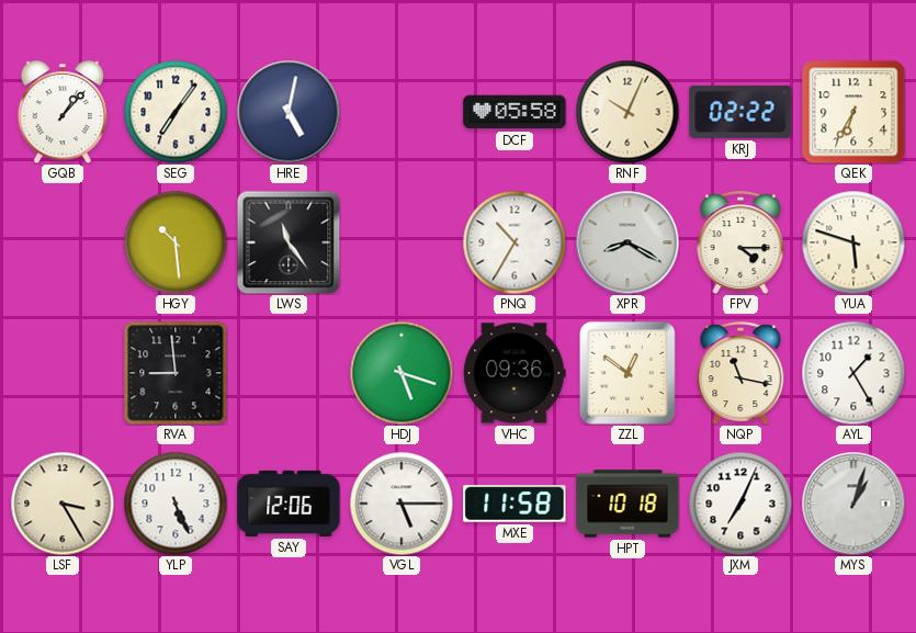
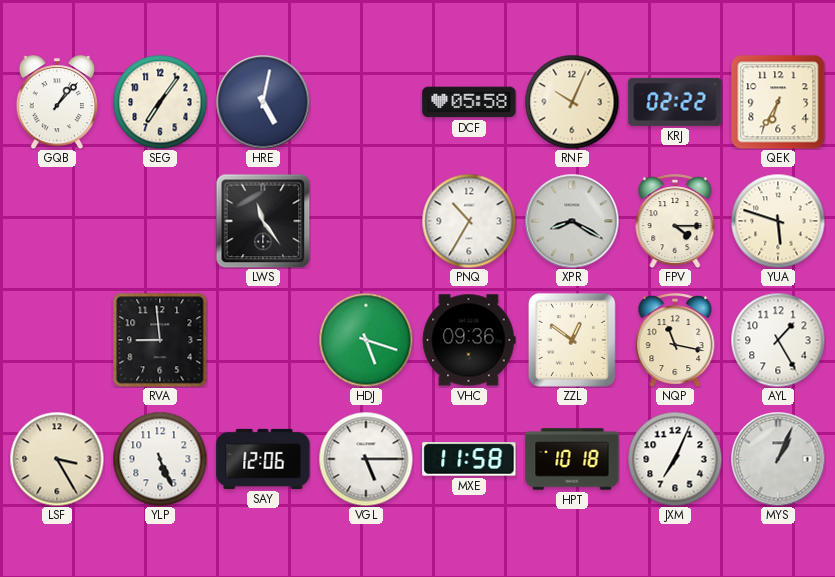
HGY: 10:29 -> none
MYS: 1:03 -> 1:04
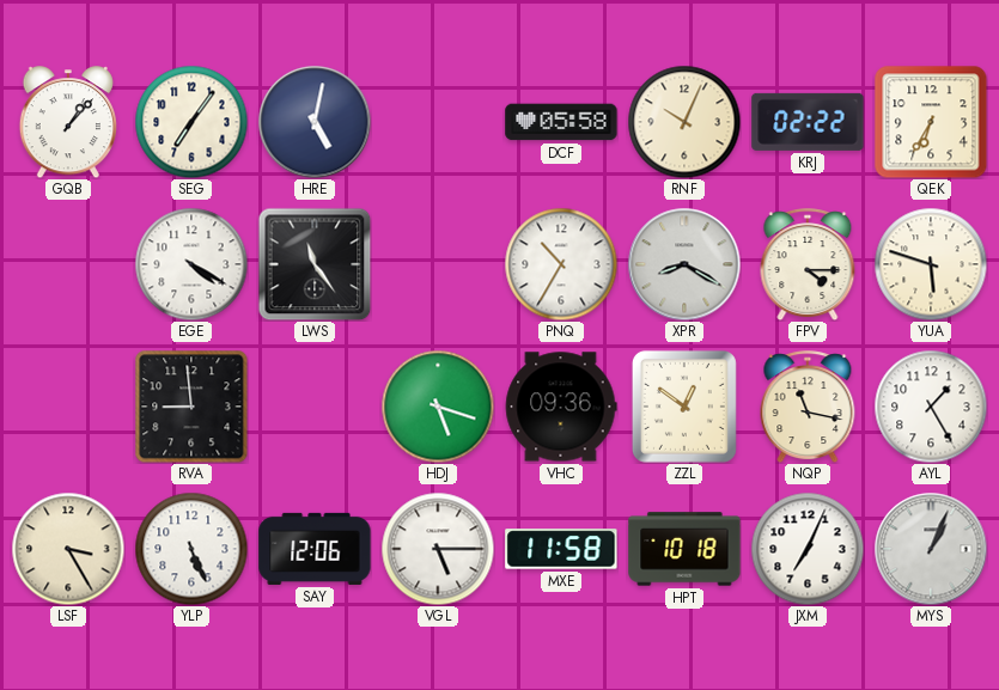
EGE: none -> 4:20
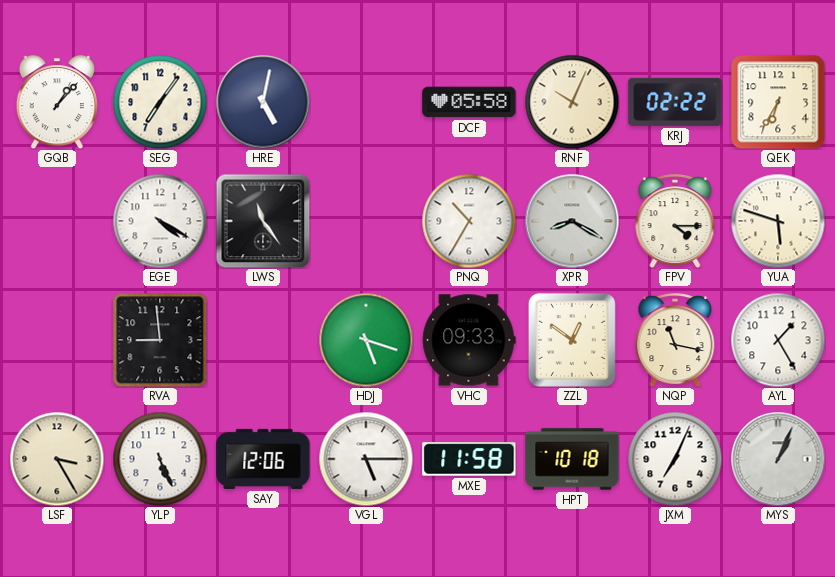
VHC: 09:36 -> 09:33
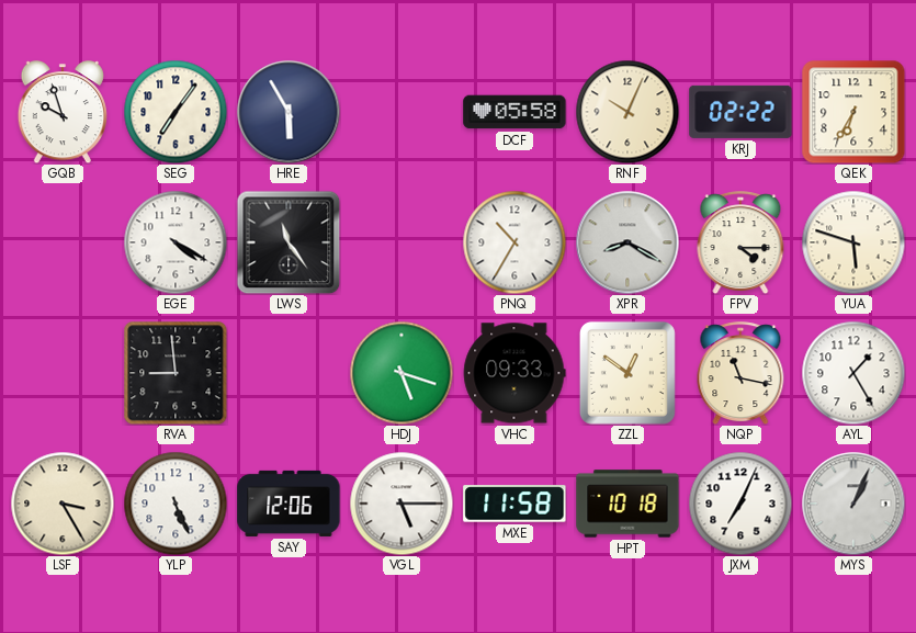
GQB: 1:07 -> 9:57
HRE: 5:02 -> 5:55
